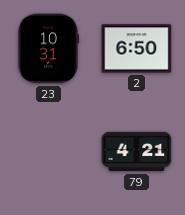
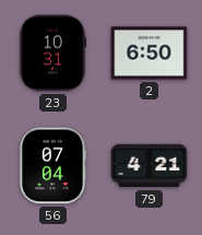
56: none -> 07:04
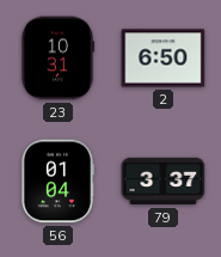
56: 07:04 -> 01:04
79: 4:21 -> 3:37
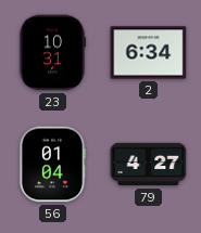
2: 6:50 -> 6:34
79: 3:37 -> 4:27
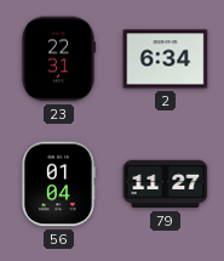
23: 10:31 -> 22:31
79: 4:27 -> 11:27
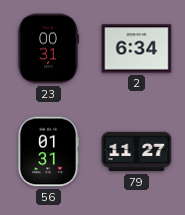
23: 22:31 -> 00:31
56: 01:04 -> 01:31
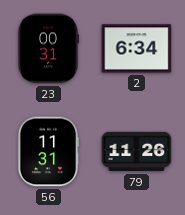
56: 01:31 -> 11:31
79: 11:27 -> 11:26
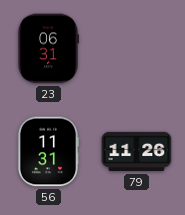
23: 00:31 -> 06:31
2: 6:34 -> none
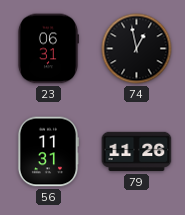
74: none -> 12:58
